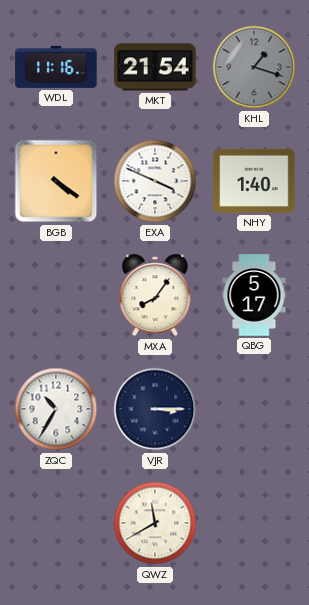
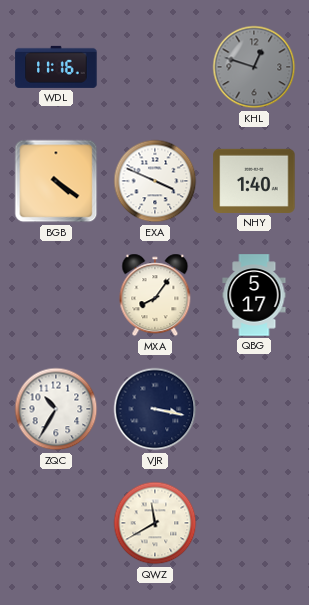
MKT: 21:54 -> none
KHL: 1:18 -> 12:48
VJR: 3:15 -> 3:17
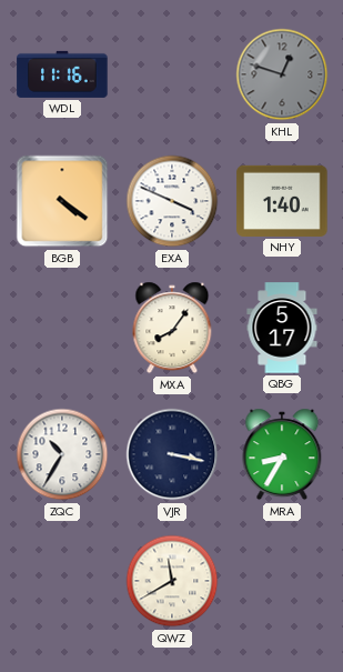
MRA: none -> 8:35
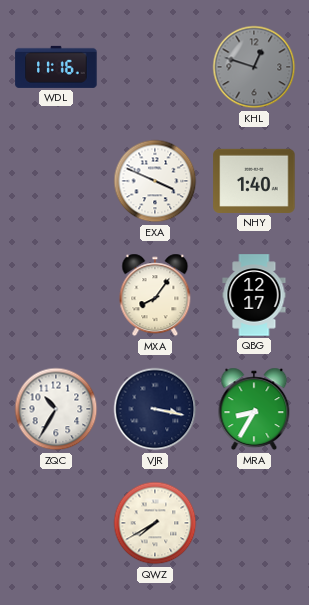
BGB: 4:21 -> none
QBG: 5:17 -> 12:17
QWZ: 11:40 -> 7:40
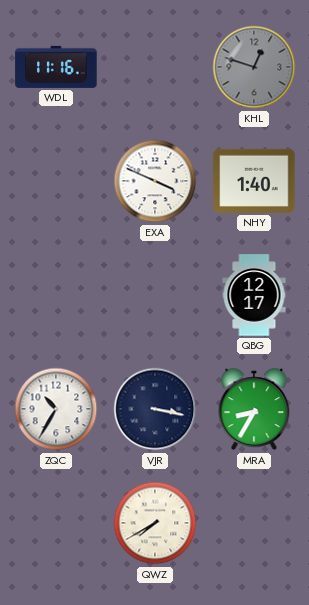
MXA: 8:06 -> none
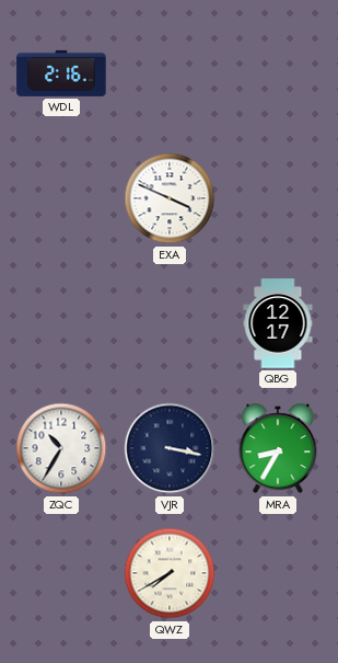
WDL: 11:16 -> 2:16
KHL: 12:48 -> none
NHY: 1:40 -> none
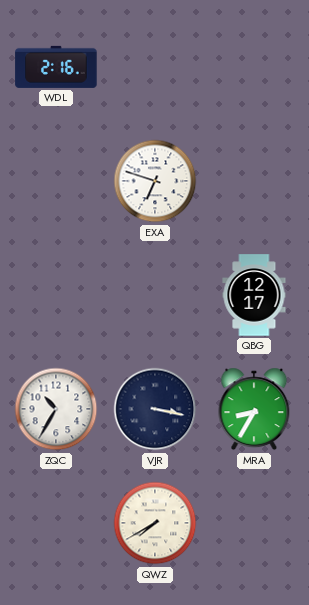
EXA: 3:49 -> 6:48
